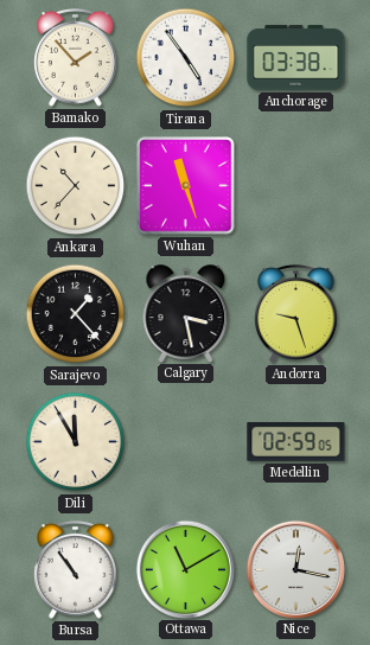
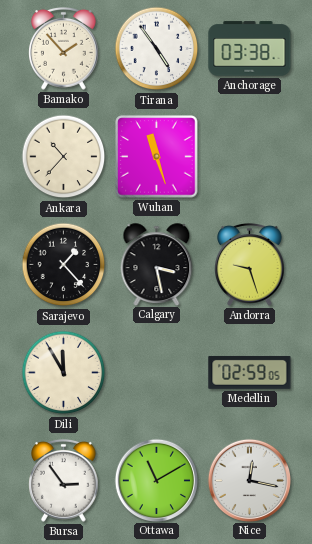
Bursa: 10:54 -> 2:54
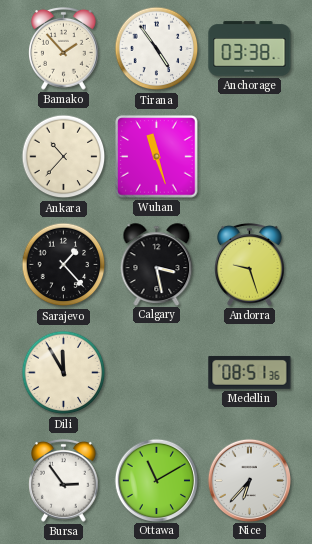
Medellin: 02:59 -> 08:51
Nice: 12:17 -> 6:37
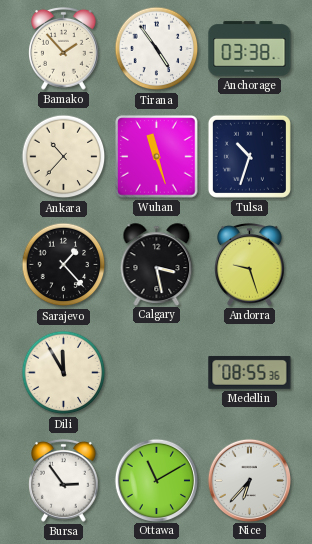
Tulsa: none -> 10:33
Medellin: 08:51 -> 08:55
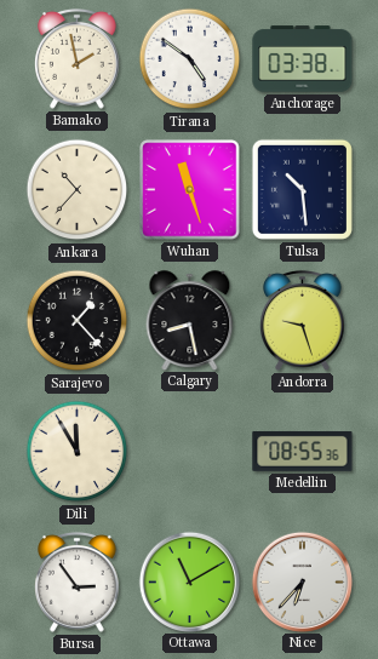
Bamako: 1:53 -> 1:58
Tirana: 4:54 -> 4:51
Tulsa: 10:33 -> 10:29
Calgary: 3:28 -> 8:28
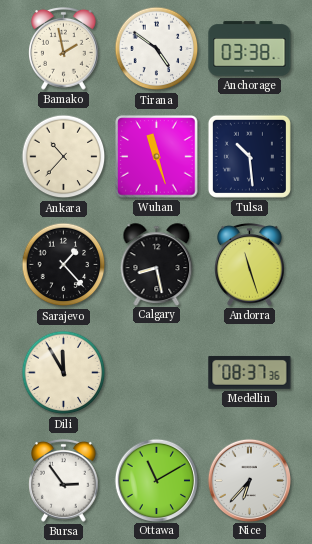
Andorra: 9:27 -> 11:27
Medellin: 08:55 -> 08:37
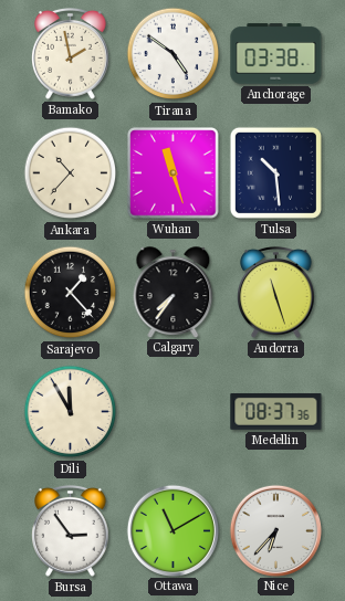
Calgary: 8:28 -> 7:36
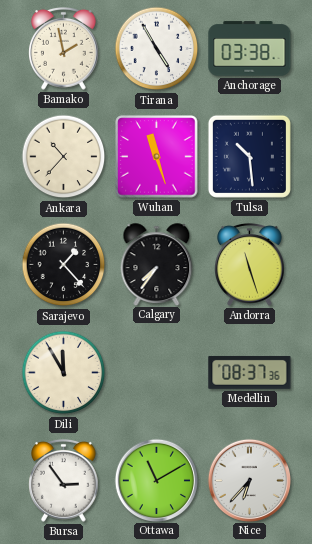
Tirana: 4:51 -> 4:55
